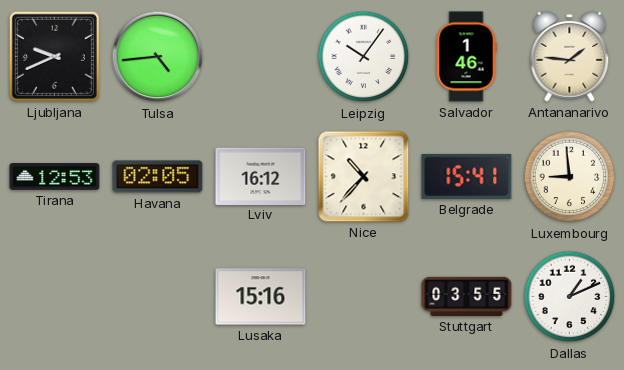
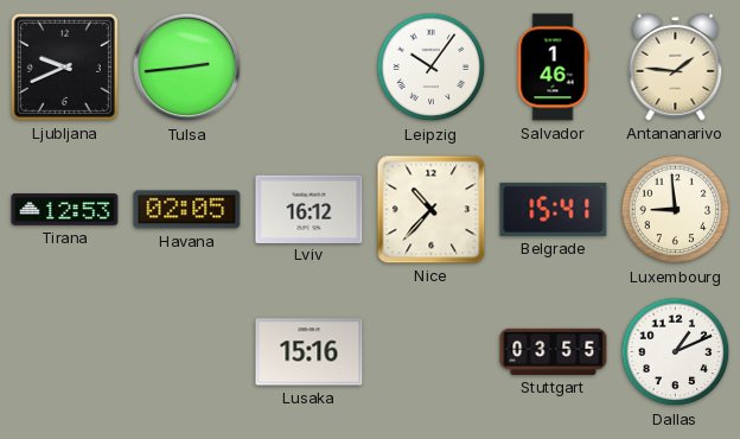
Tulsa: 4:44 -> 2:44
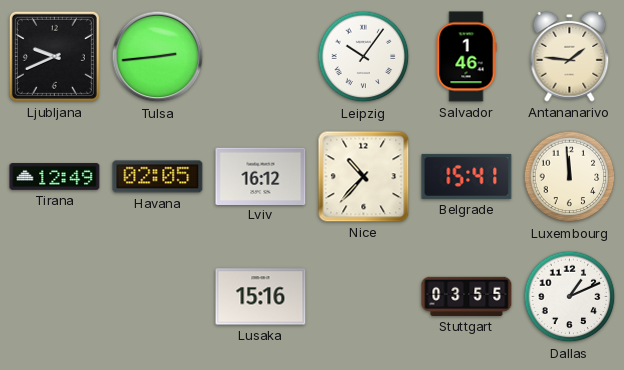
Tirana: 12:53 -> 12:49
Luxembourg: 8:59 -> 11:59
